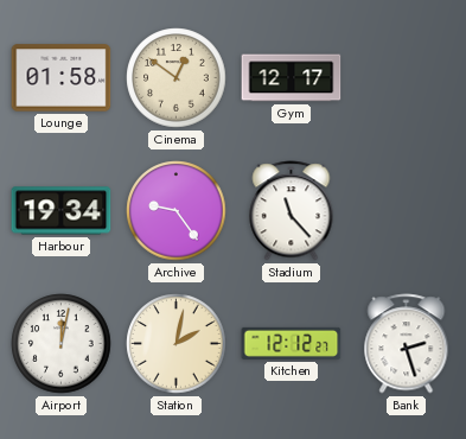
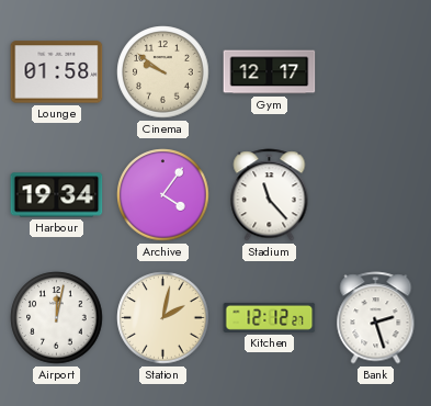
Cinema: 12:51 -> 9:51
Archive: 9:24 -> 4:06
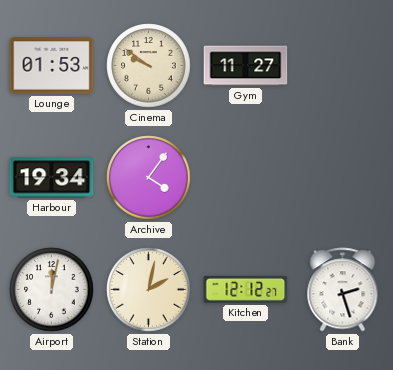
Lounge: 01:58 -> 01:53
Gym: 12:17 -> 11:27
Stadium: 11:23 -> none
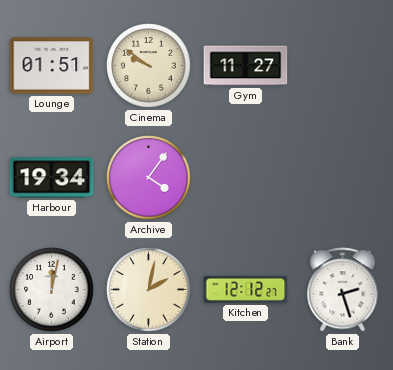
Lounge: 01:53 -> 01:51
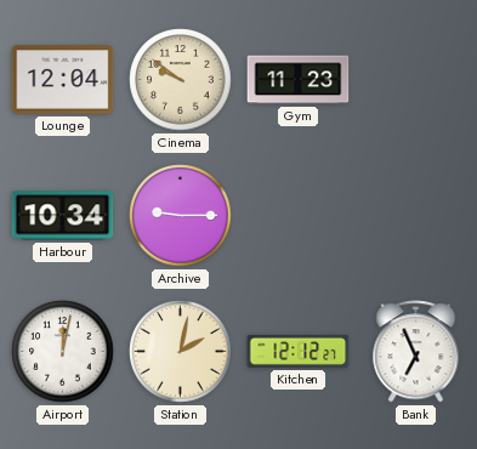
Lounge: 01:51 -> 12:04
Gym: 11:27 -> 11:23
Harbour: 19:34 -> 10:34
Archive: 4:06 -> 9:15
Bank: 2:27 -> 6:56
